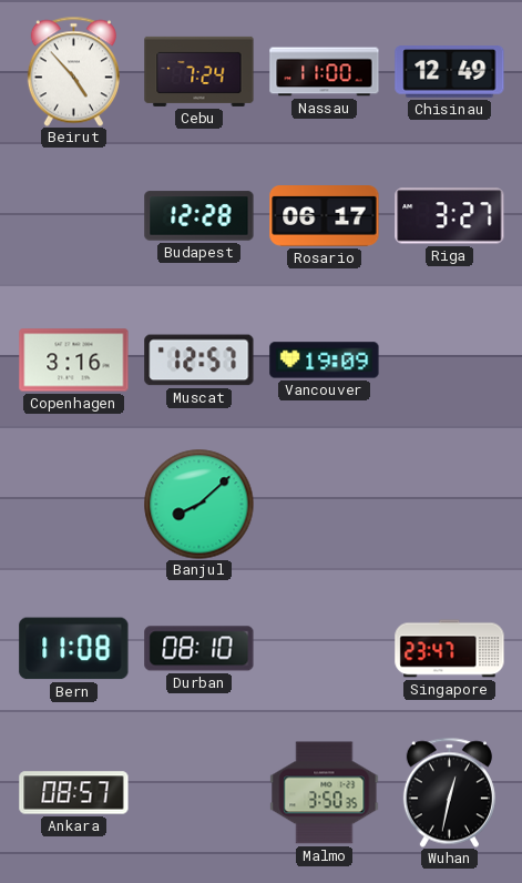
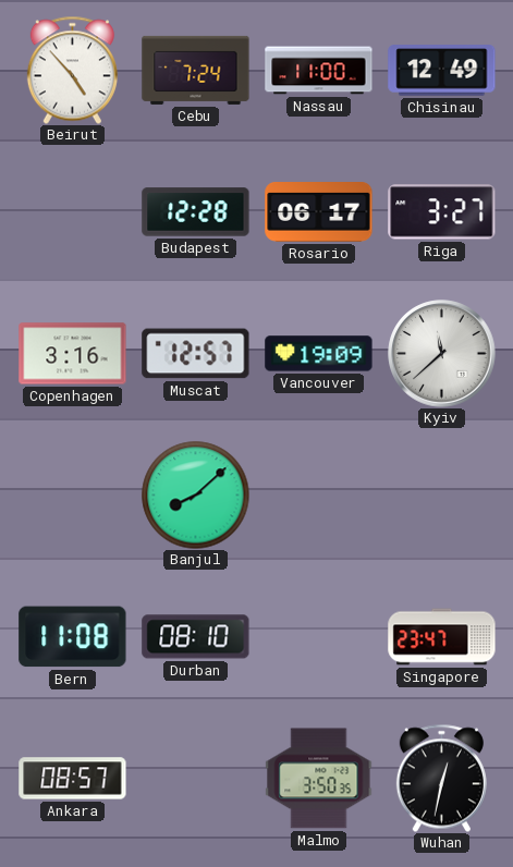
Kyiv: none -> 11:38
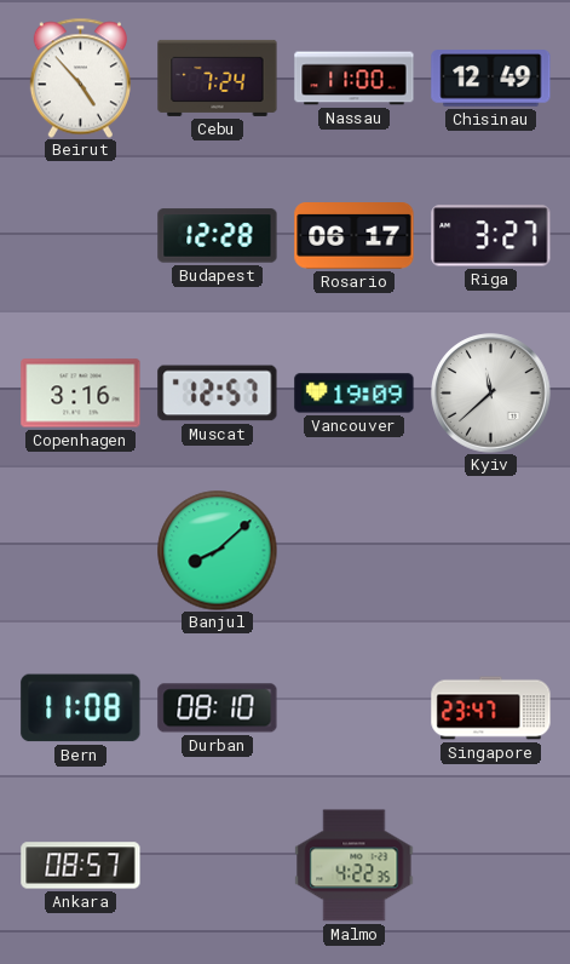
Malmo: 3:50 -> 4:22
Wuhan: 12:32 -> none
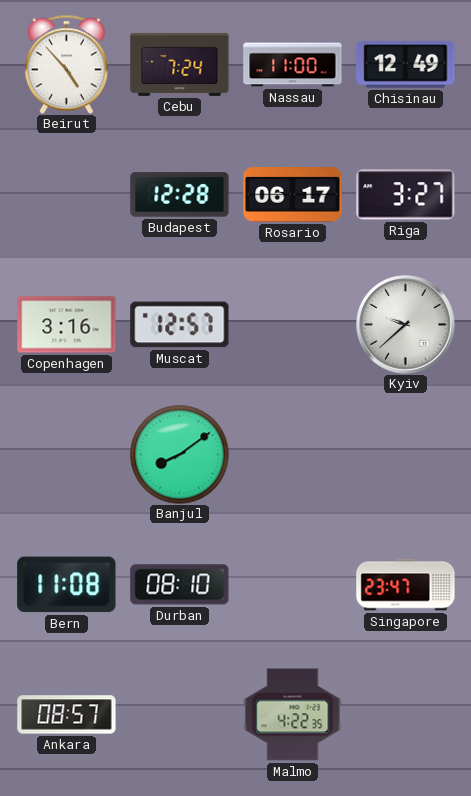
Vancouver: 19:09 -> none
Kyiv: 11:38 -> 9:38
Banjul: 8:08 -> 8:09
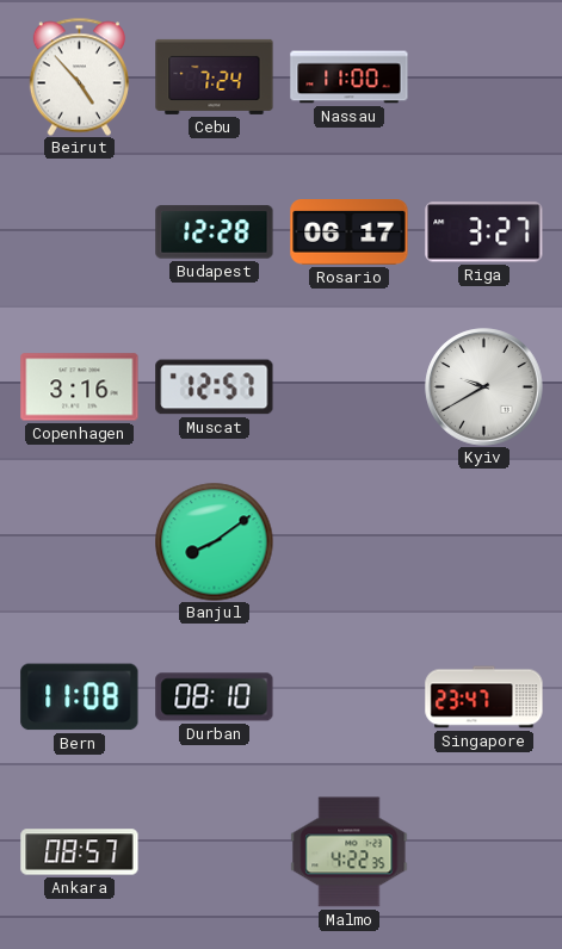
Chisinau: 12:49 -> none
Kyiv: 9:38 -> 9:40
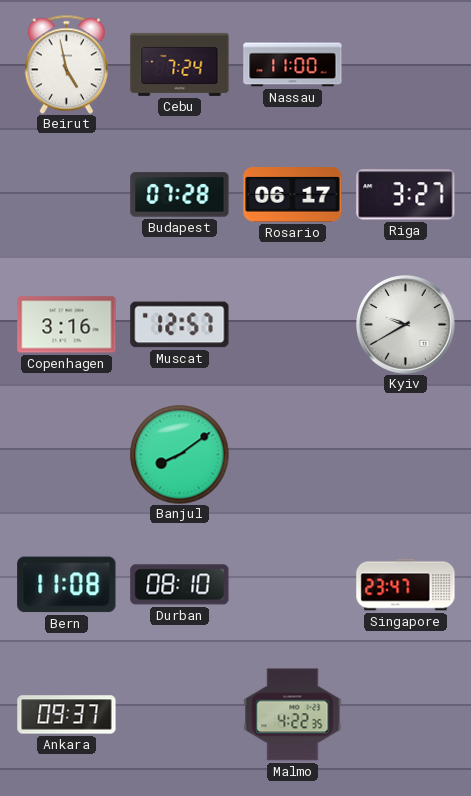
Beirut: 4:53 -> 4:58
Budapest: 12:28 -> 07:28
Ankara: 08:57 -> 09:37
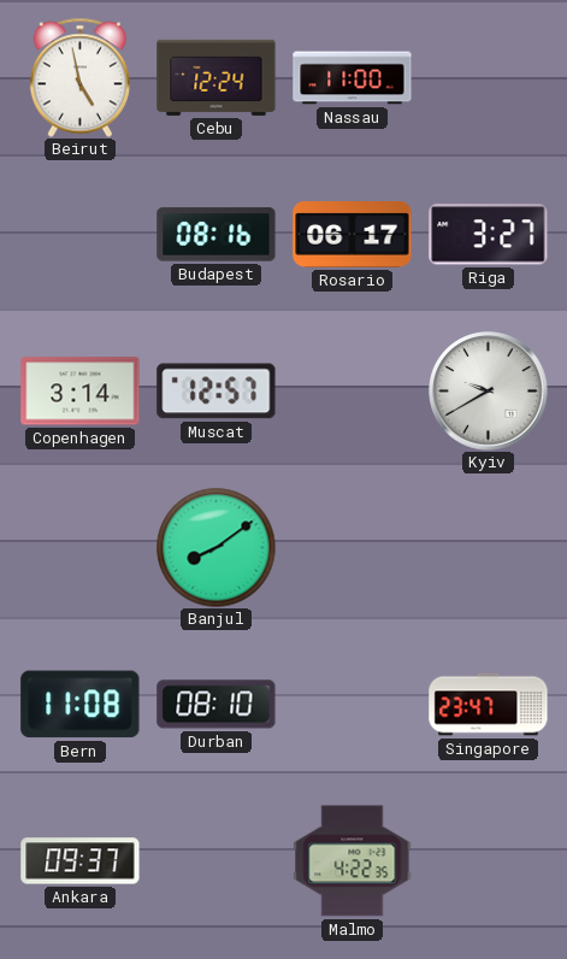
Cebu: 7:24 -> 12:24
Budapest: 07:28 -> 08:16
Copenhagen: 3:16 -> 3:14
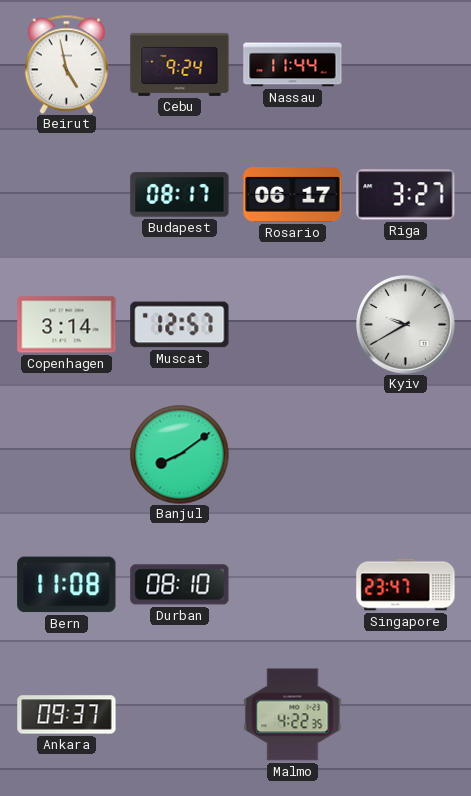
Cebu: 12:24 -> 9:24
Nassau: 11:00 -> 11:44
Budapest: 08:16 -> 08:17
